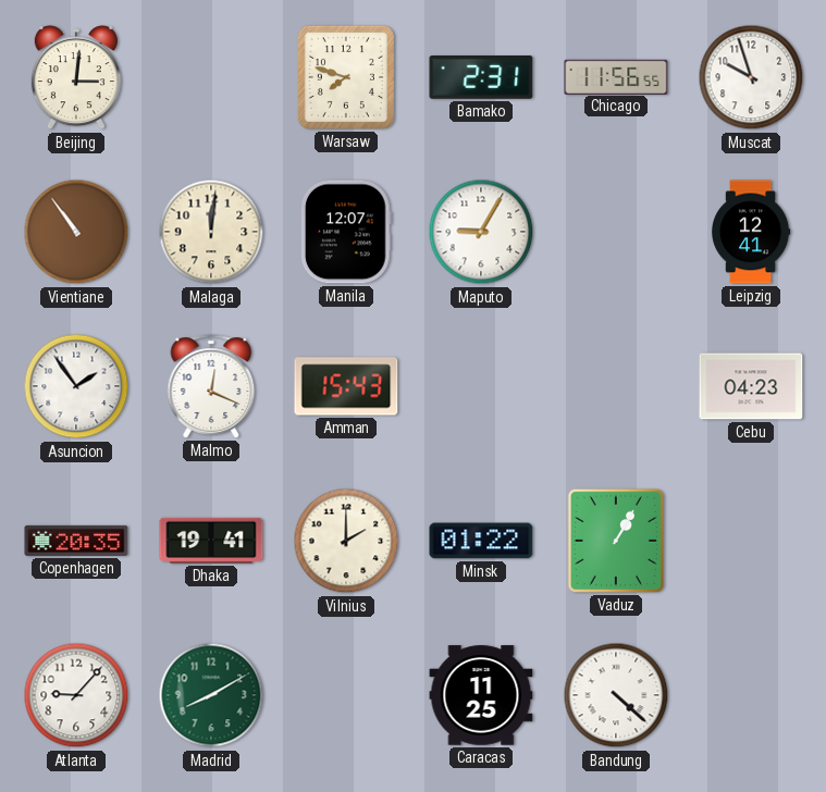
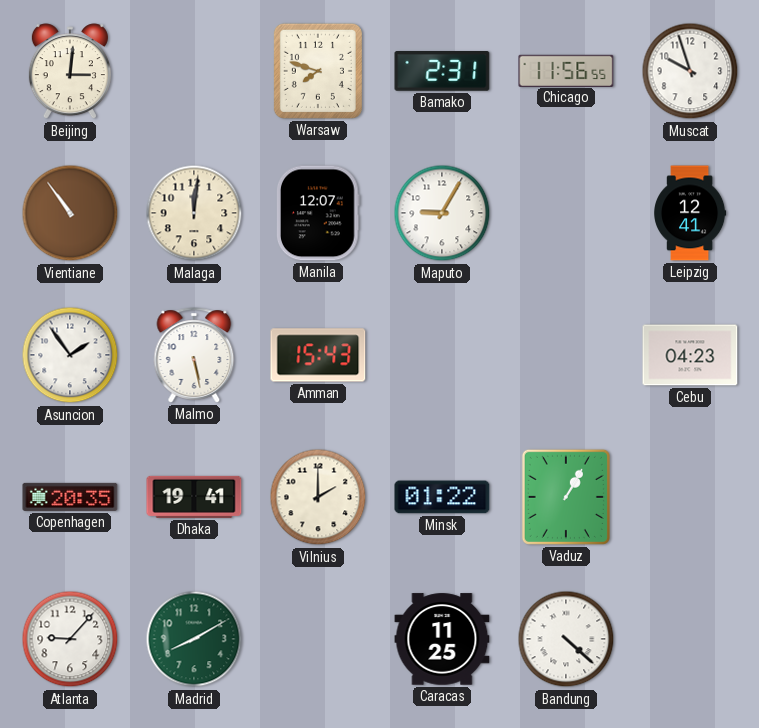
Malmo: 12:19 -> 5:28
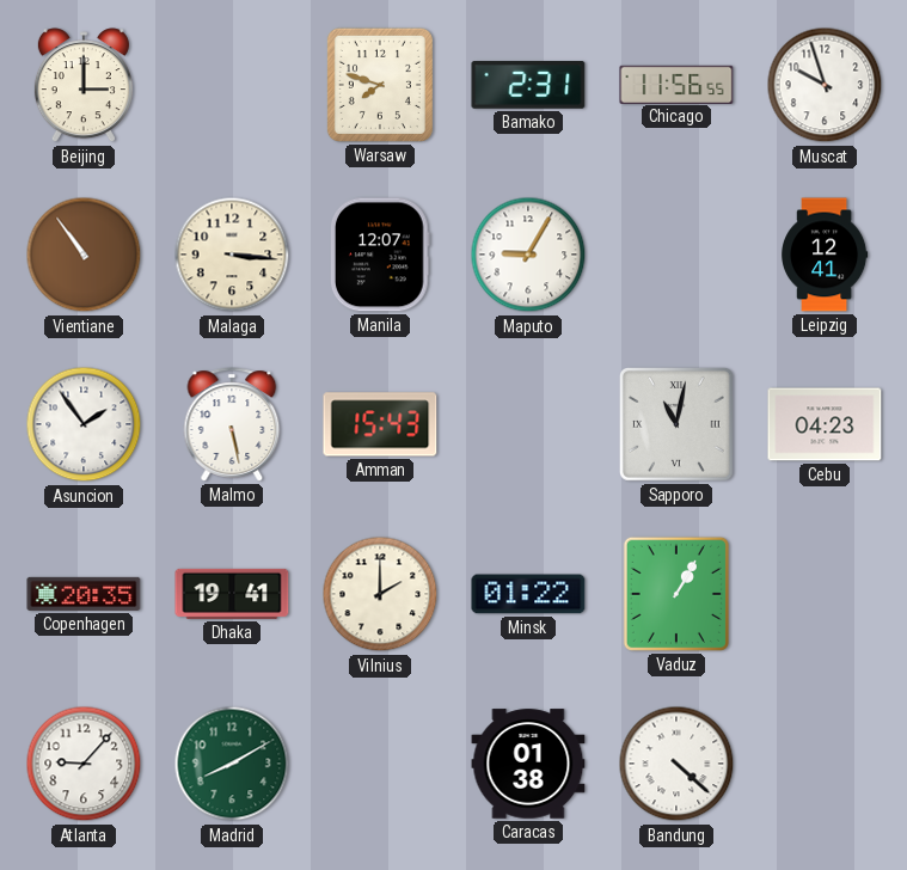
Beijing: 3:01 -> 3:00
Malaga: 12:01 -> 3:16
Sapporo: none -> 11:02
Caracas: 11:25 -> 01:38
